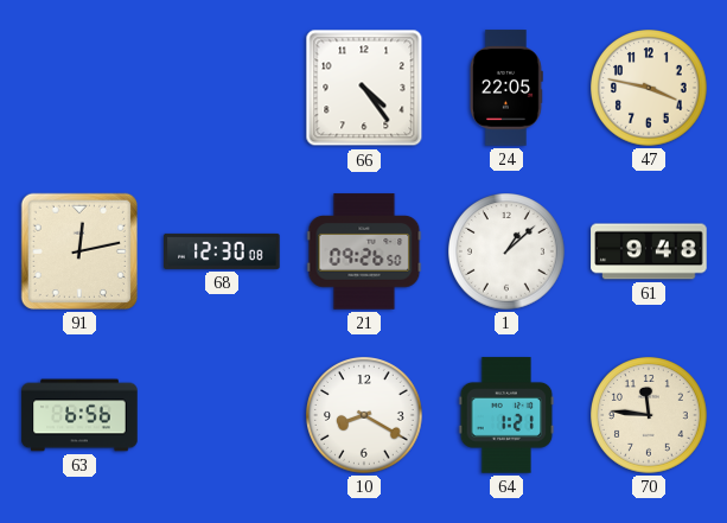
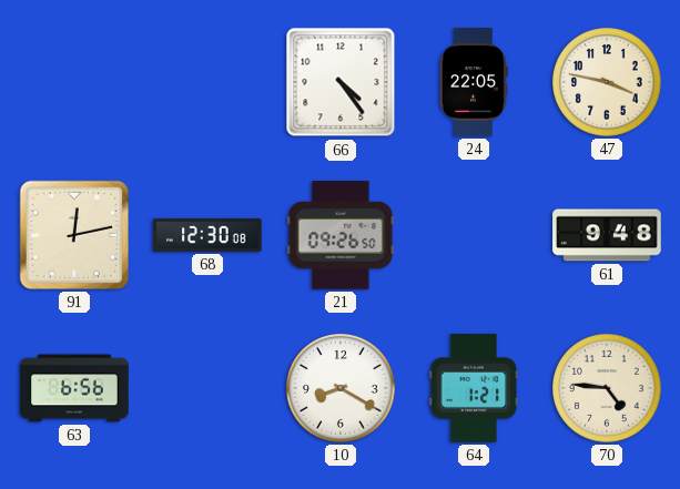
1: 1:08 -> none
70: 11:46 -> 4:46
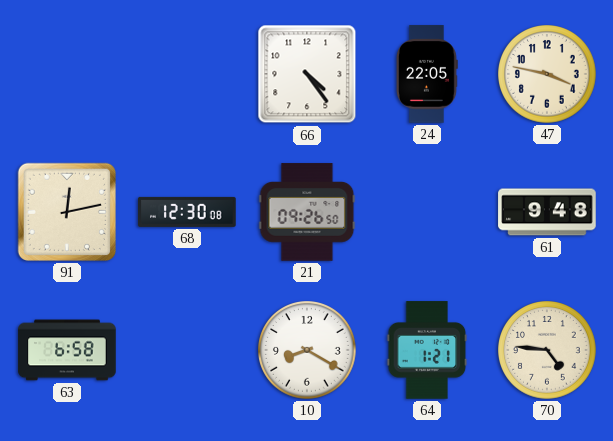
63: 6:56 -> 6:58
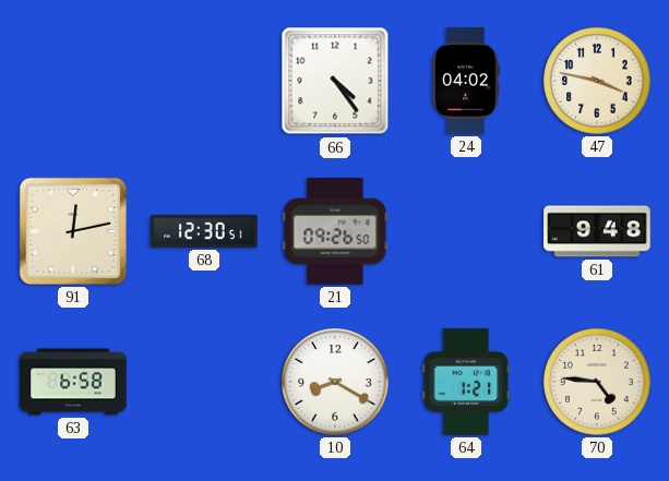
24: 22:05 -> 04:02
68: 12:30:08 -> 12:30:51
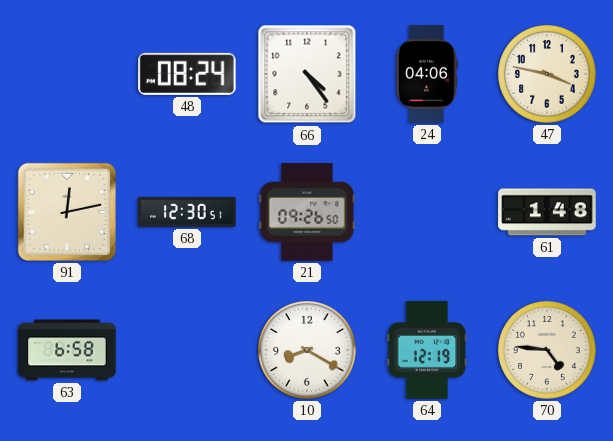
48: none -> 08:24
24: 04:02 -> 04:06
61: 9:48 -> 1:48
64: 1:21 -> 12:19
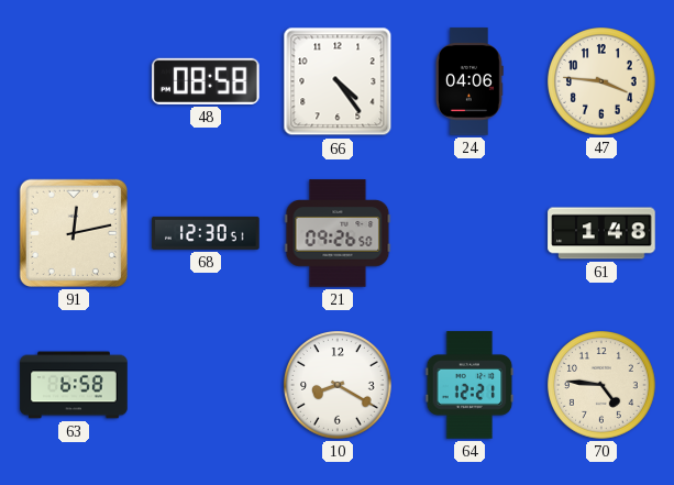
48: 08:24 -> 08:58
47: 3:47 -> 3:46
64: 12:19 -> 12:21
